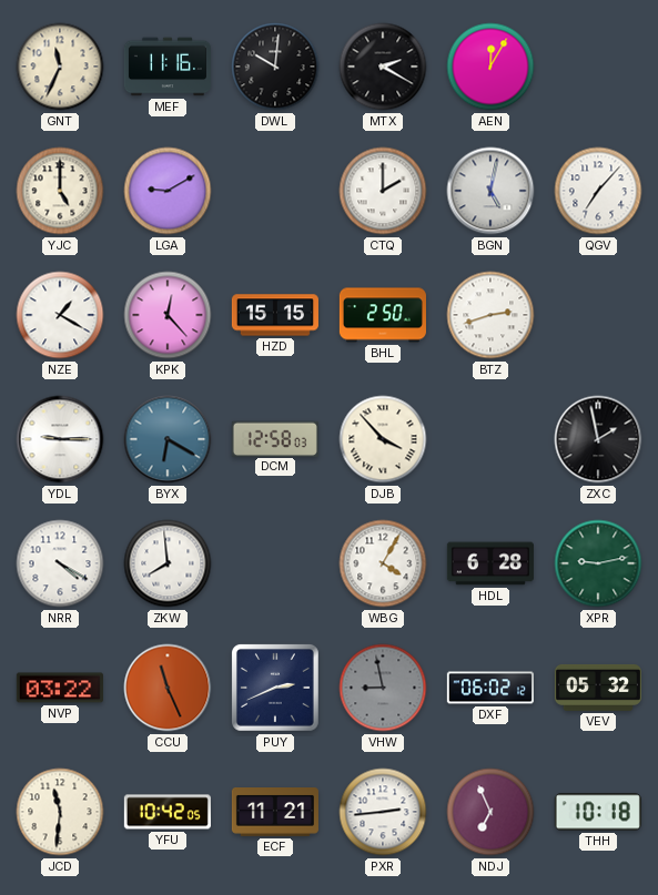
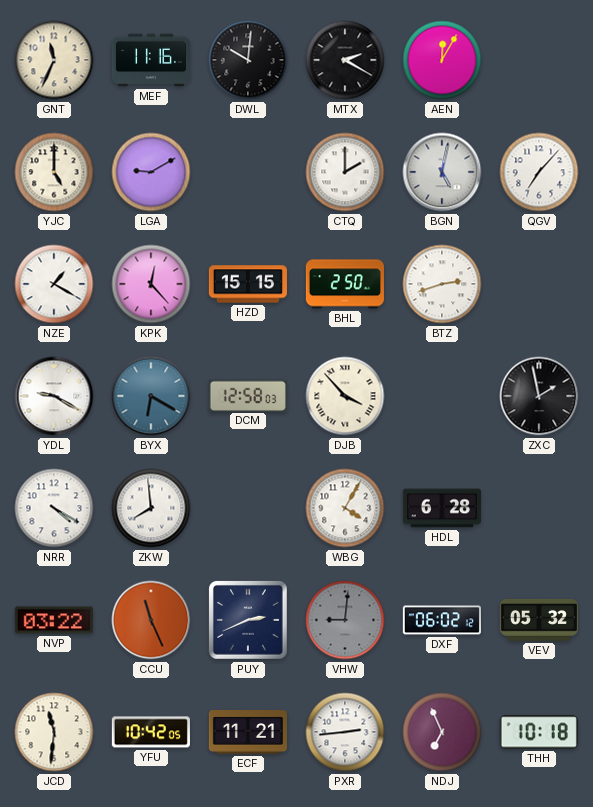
YDL: 9:15 -> 9:20
XPR: 9:13 -> none
VHW: 8:58 -> 9:01
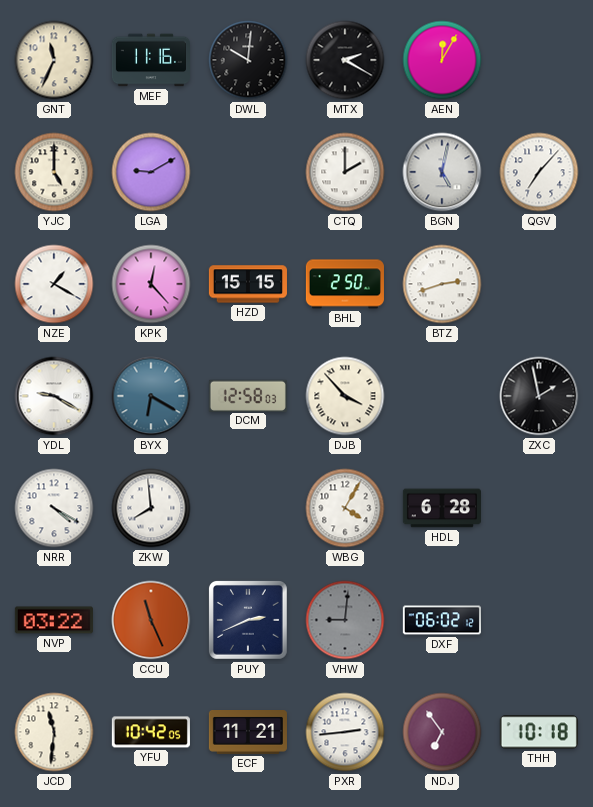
VEV: 05:32 -> none
NDJ: 6:56 -> 6:54
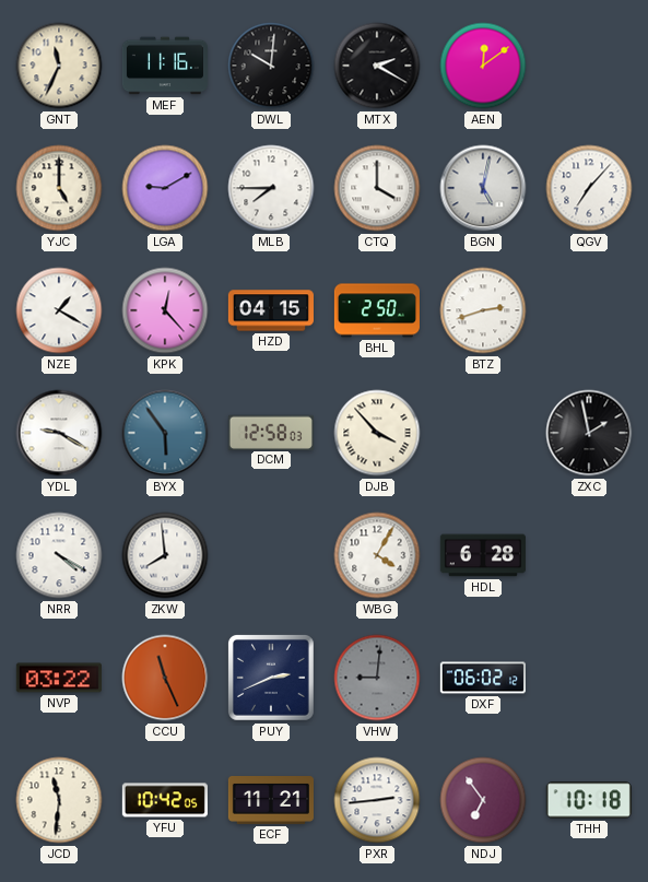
AEN: 12:05 -> 12:09
MLB: none -> 7:45
CTQ: 2:00 -> 4:00
HZD: 15:15 -> 04:15
BYX: 6:20 -> 5:54
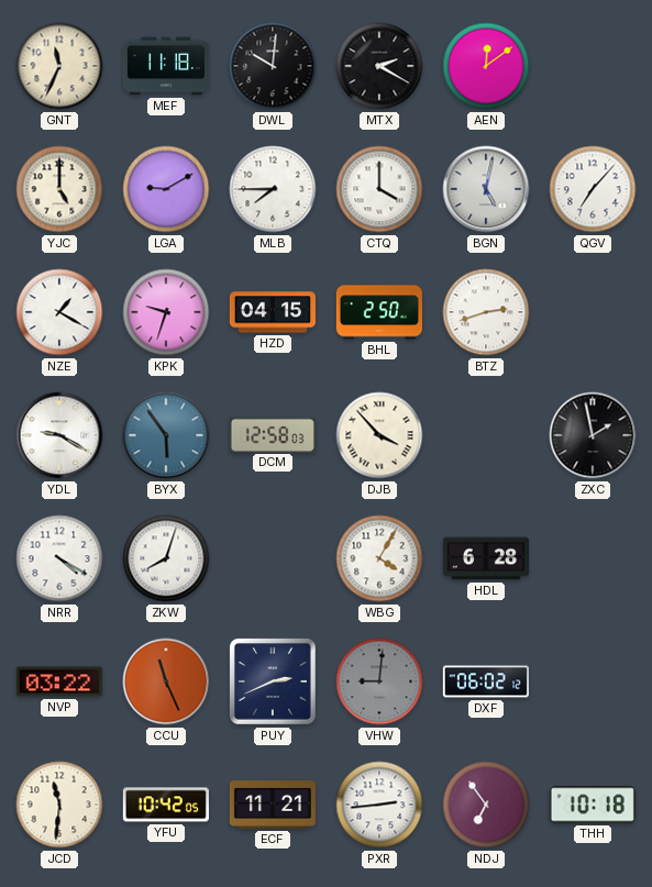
MEF: 11:16 -> 11:18
KPK: 12:23 -> 9:33
ZKW: 7:59 -> 8:03
